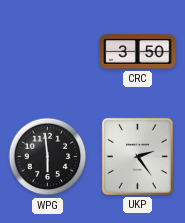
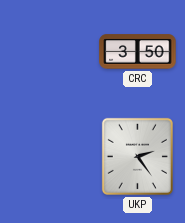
WPG: 5:59 -> none
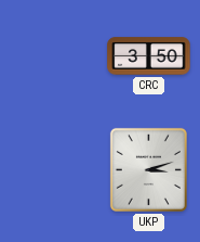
UKP: 2:24 -> 3:12
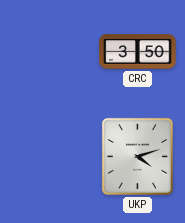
UKP: 3:12 -> 4:12
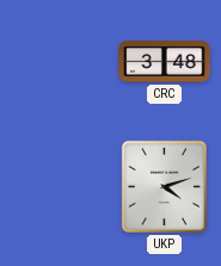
CRC: 3:50 -> 3:48
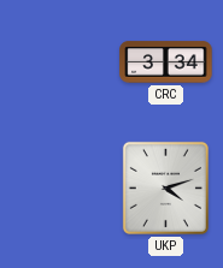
CRC: 3:48 -> 3:34
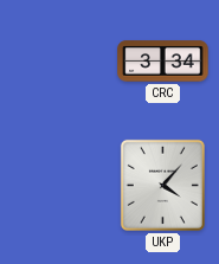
UKP: 4:12 -> 4:07
